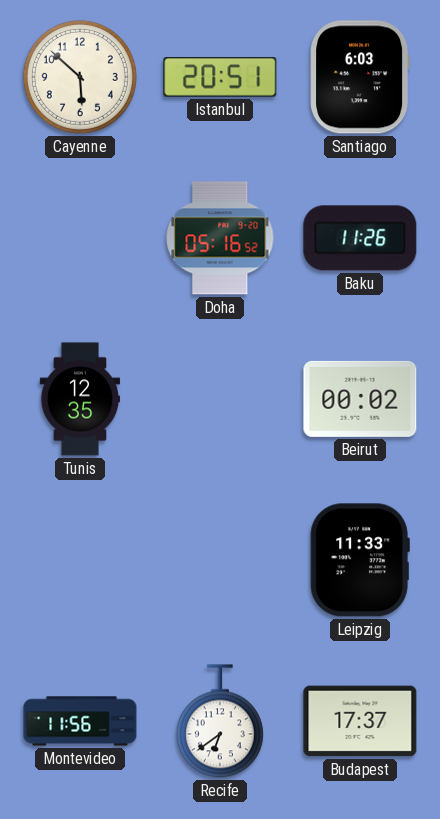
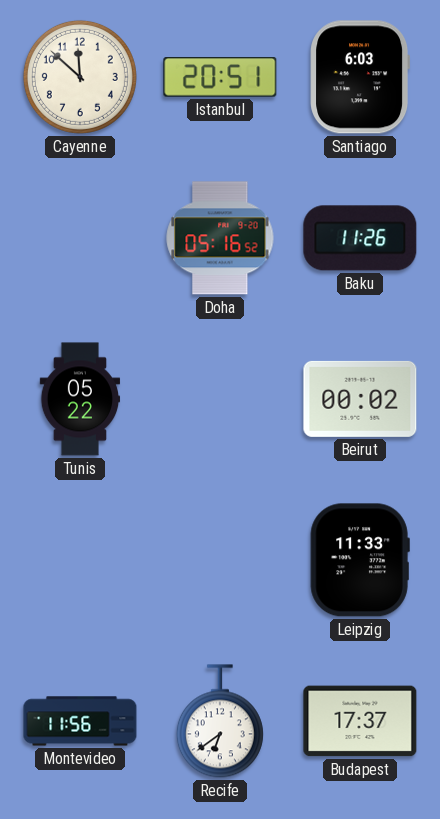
Cayenne: 5:52 -> 11:52
Tunis: 12:35 -> 05:22
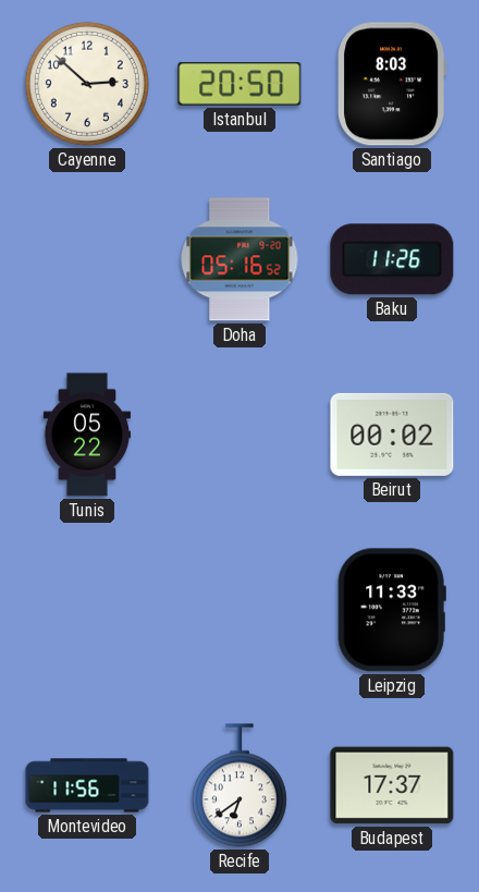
Cayenne: 11:52 -> 2:52
Istanbul: 20:51 -> 20:50
Santiago: 6:03 -> 8:03
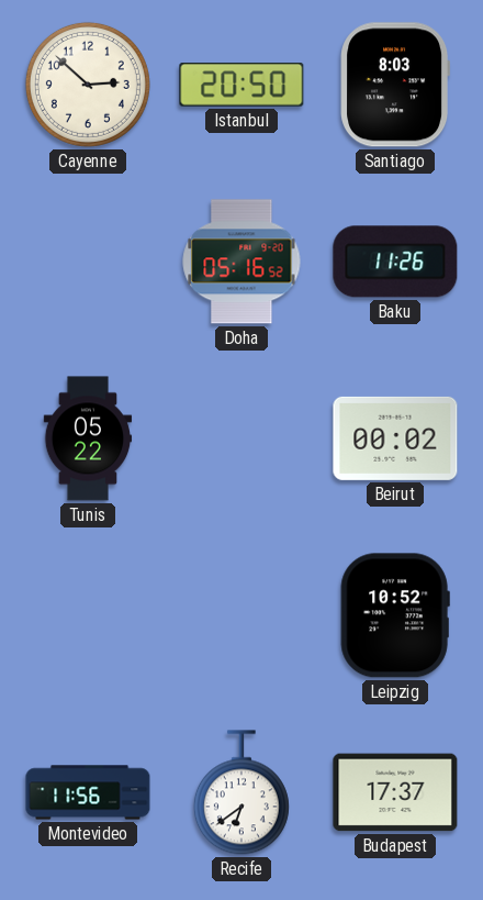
Leipzig: 11:33 -> 10:52
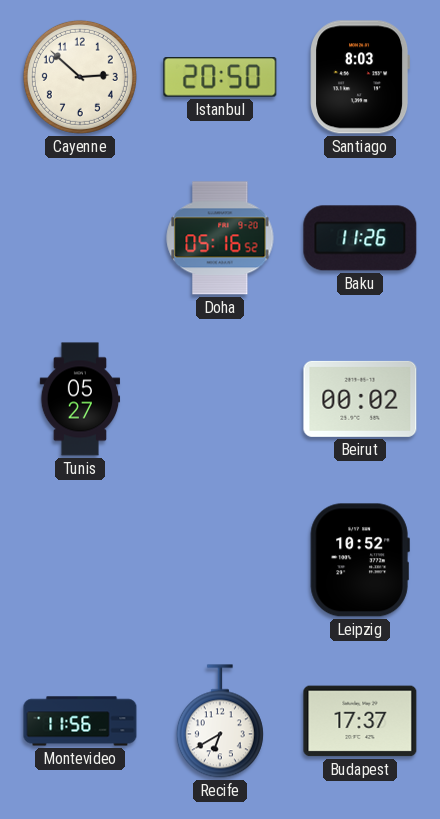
Tunis: 05:22 -> 05:27
Recife: 6:39 -> 6:40
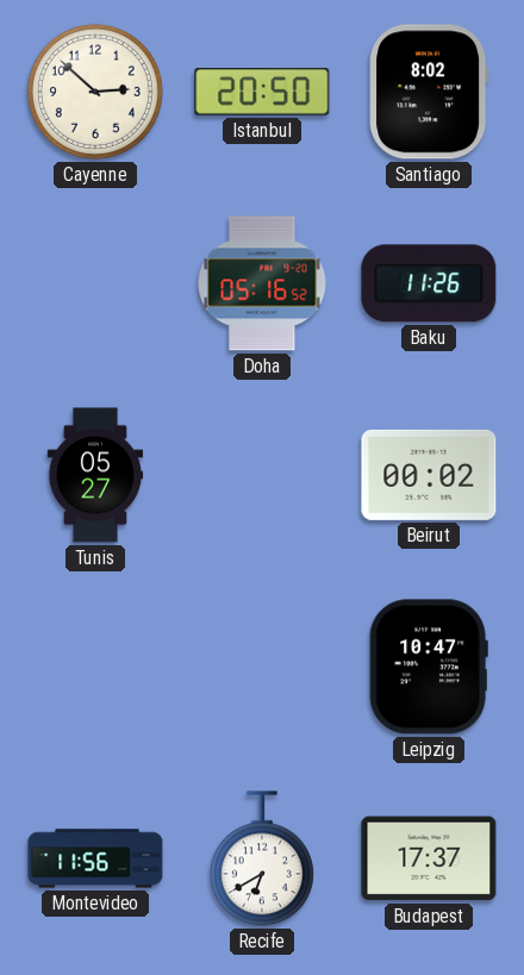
Santiago: 8:03 -> 8:02
Leipzig: 10:52 -> 10:47
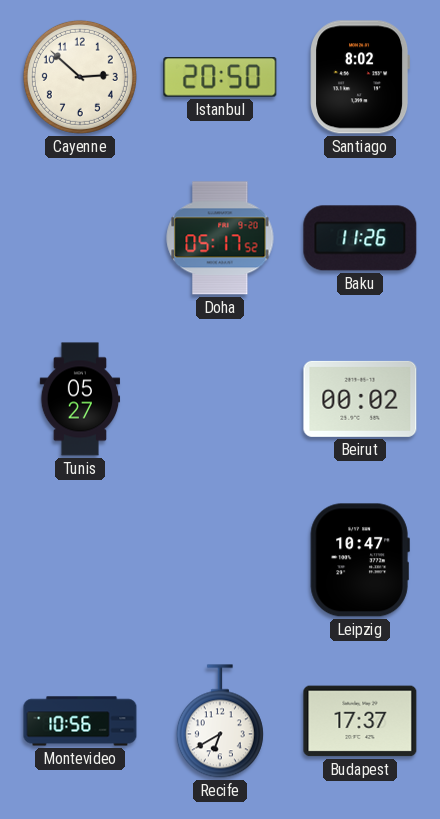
Doha: 05:16 -> 05:17
Montevideo: 11:56 -> 10:56
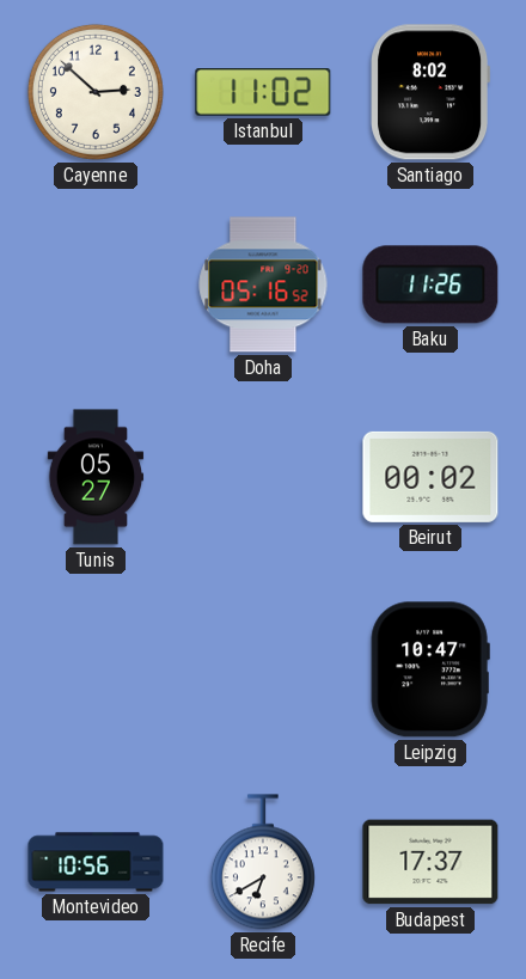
Istanbul: 20:50 -> 11:02
Doha: 05:17 -> 05:16
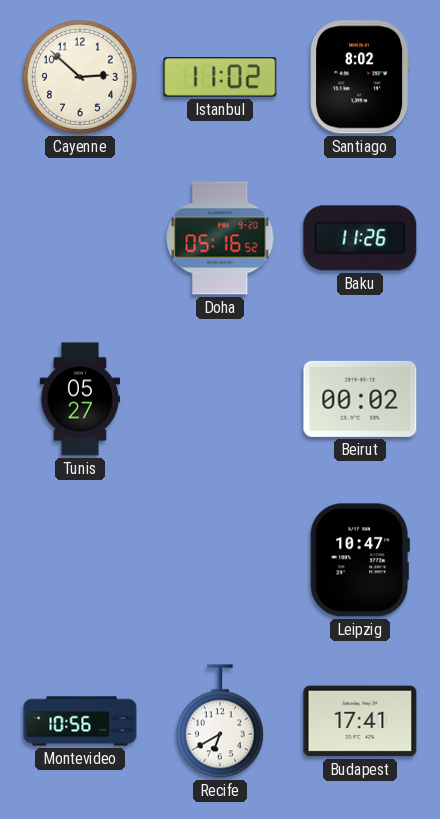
Budapest: 17:37 -> 17:41
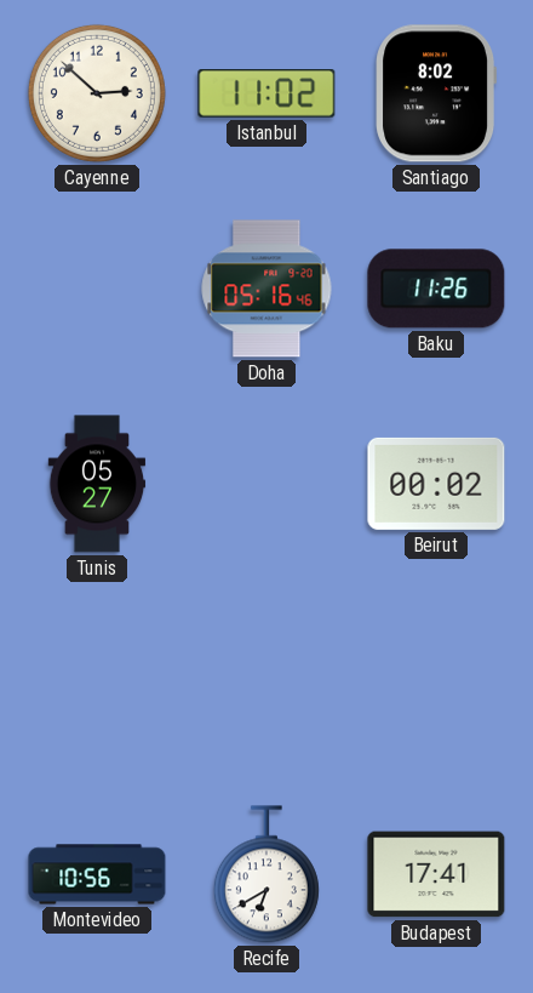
Doha: 05:16:52 -> 05:16:46
Leipzig: 10:47 -> none
